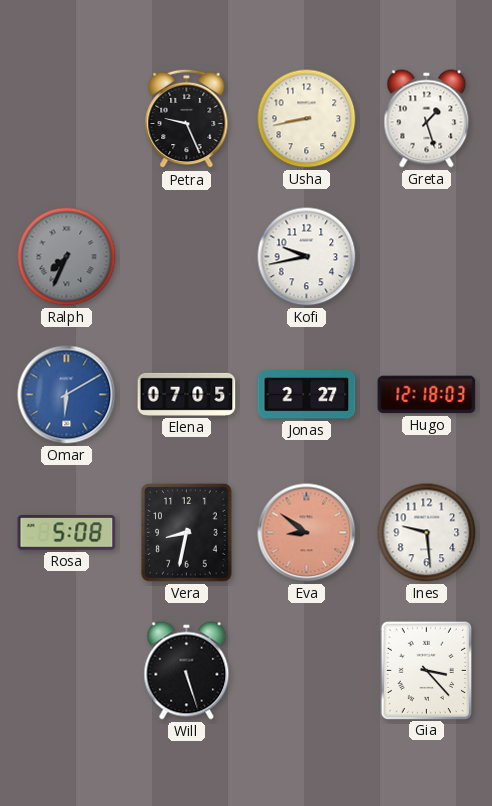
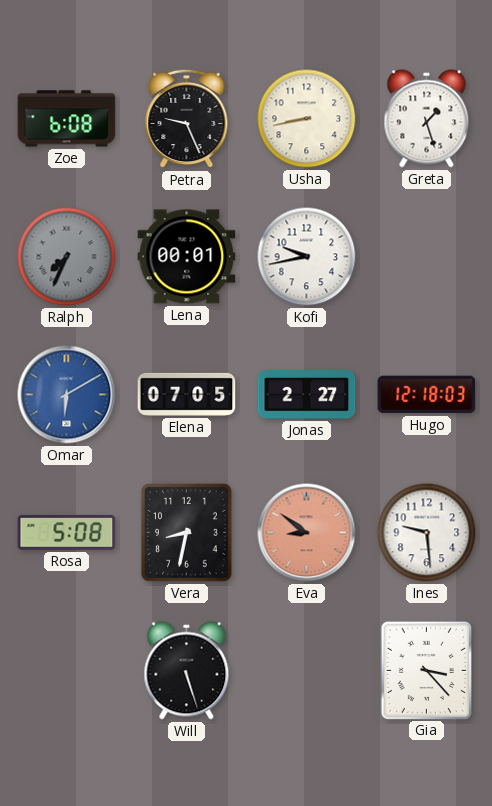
Zoe: none -> 6:08
Lena: none -> 00:01
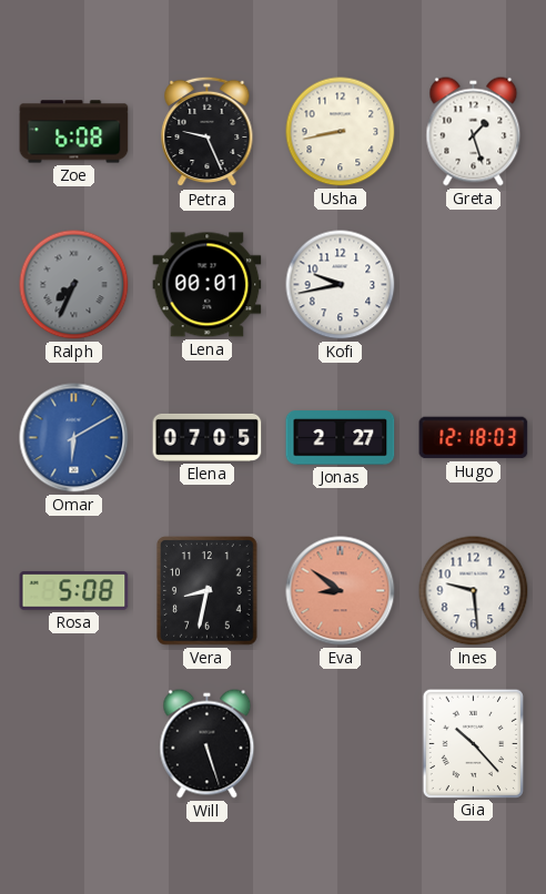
Gia: 3:23 -> 10:23
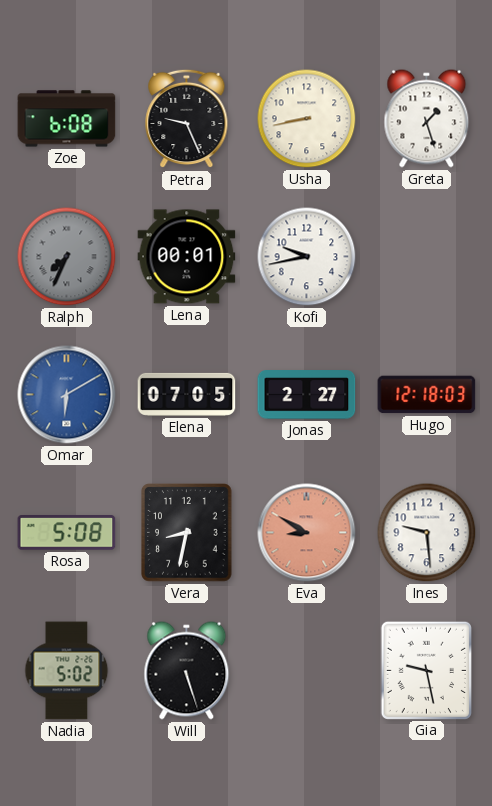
Eva: 8:51 -> 8:50
Nadia: none -> 5:02
Gia: 10:23 -> 9:28
